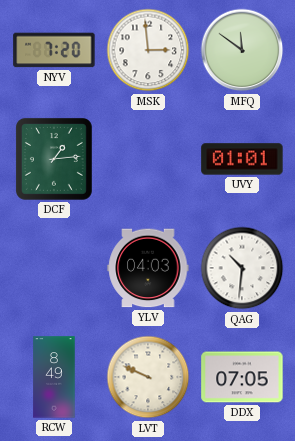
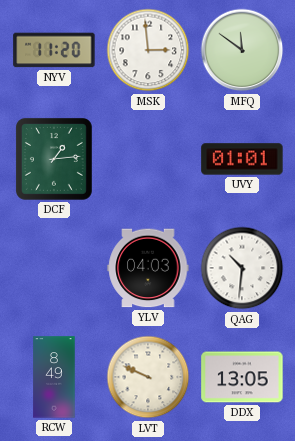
NYV: 7:20 -> 11:20
DDX: 07:05 -> 13:05
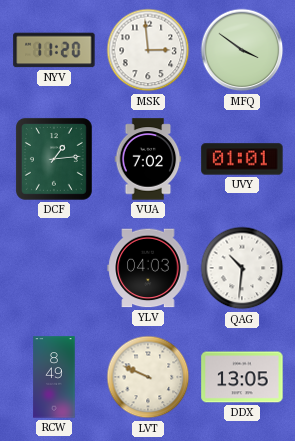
MFQ: 11:51 -> 3:51
VUA: none -> 7:02
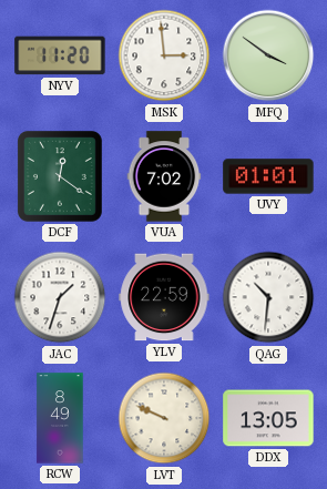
DCF: 1:14 -> 12:21
JAC: none -> 1:33
YLV: 04:03 -> 22:59
